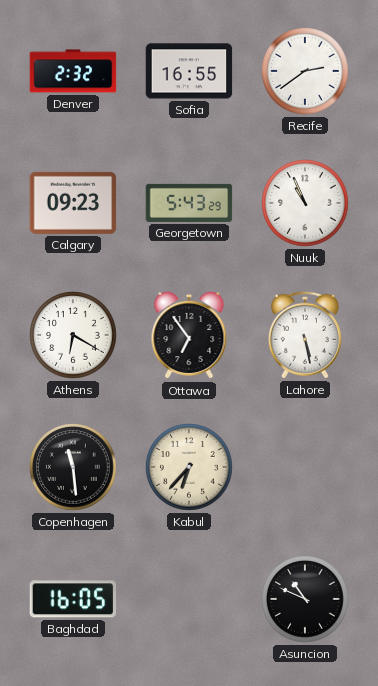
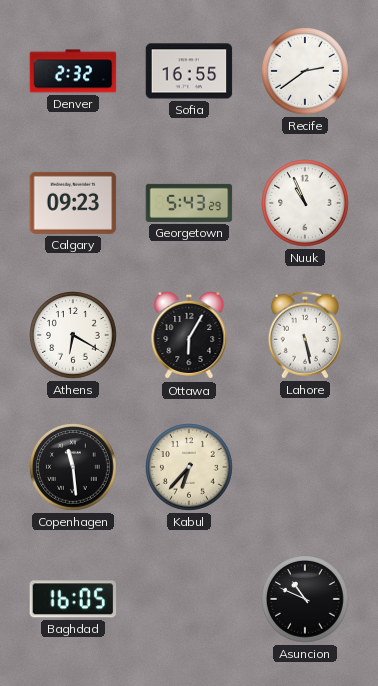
Ottawa: 6:54 -> 6:05
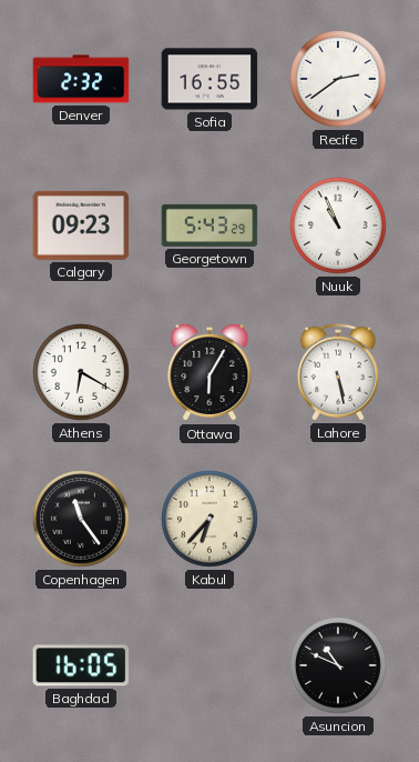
Copenhagen: 11:29 -> 11:24
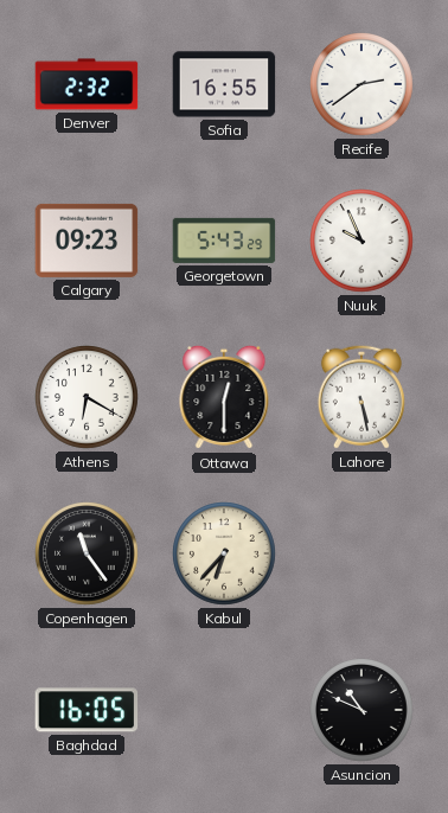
Nuuk: 10:56 -> 9:56
Ottawa: 6:05 -> 12:30
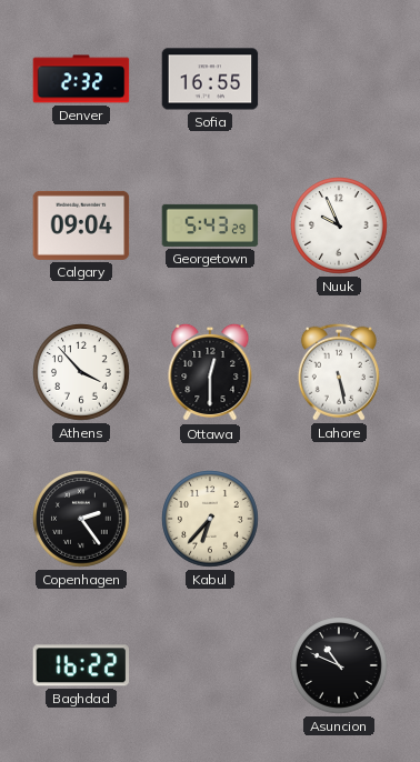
Recife: 2:39 -> none
Calgary: 09:23 -> 09:04
Athens: 6:20 -> 3:53
Copenhagen: 11:24 -> 2:24
Baghdad: 16:05 -> 16:22
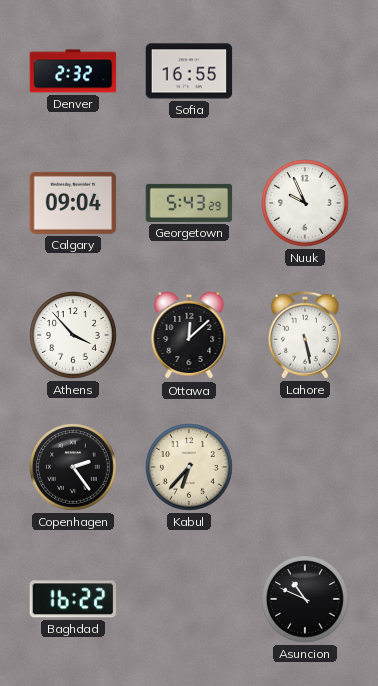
Ottawa: 12:30 -> 12:08
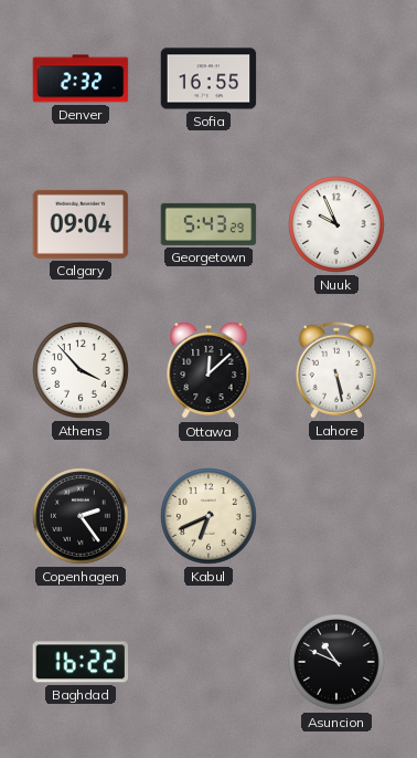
Kabul: 6:37 -> 6:41
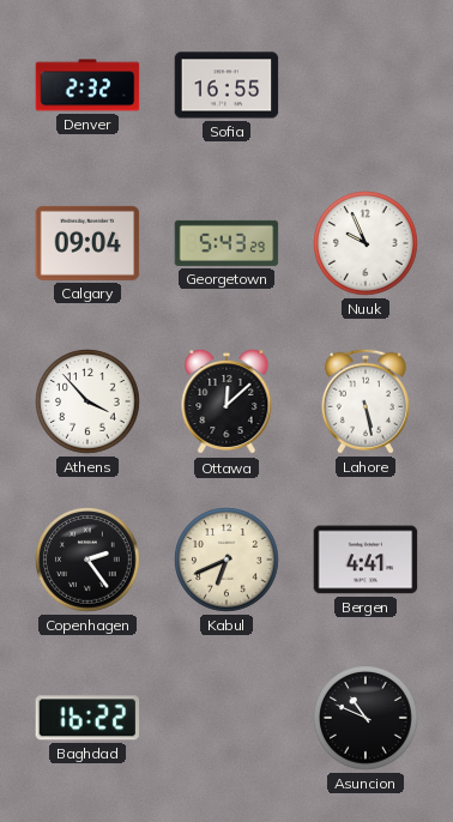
Bergen: none -> 4:41
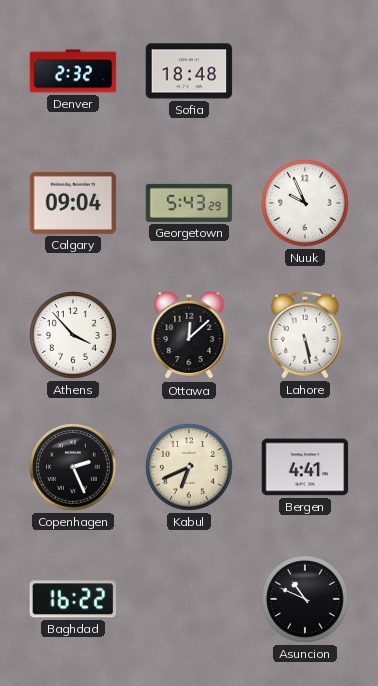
Sofia: 16:55 -> 18:48
Copenhagen: 2:24 -> 2:26
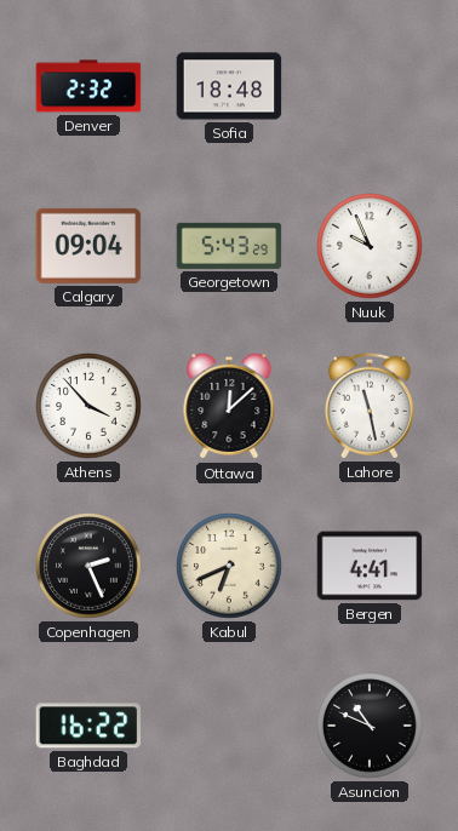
Lahore: 5:28 -> 11:28
